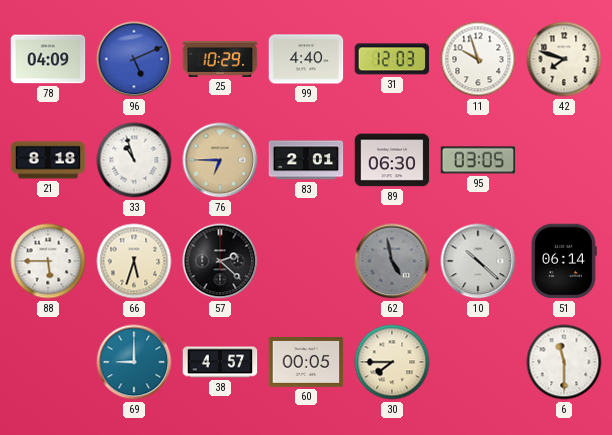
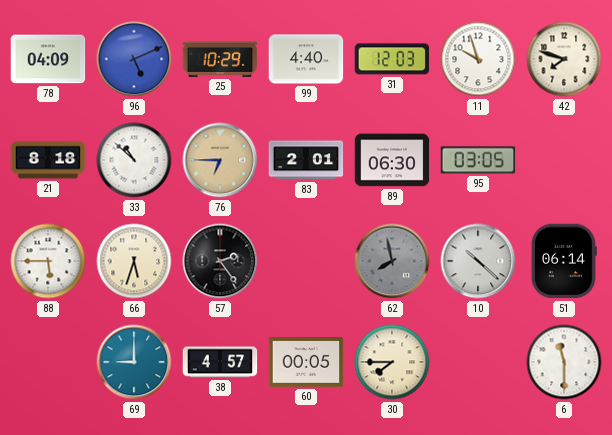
33: 10:57 -> 10:52
57: 2:22 -> 2:24
62: 4:58 -> 7:58
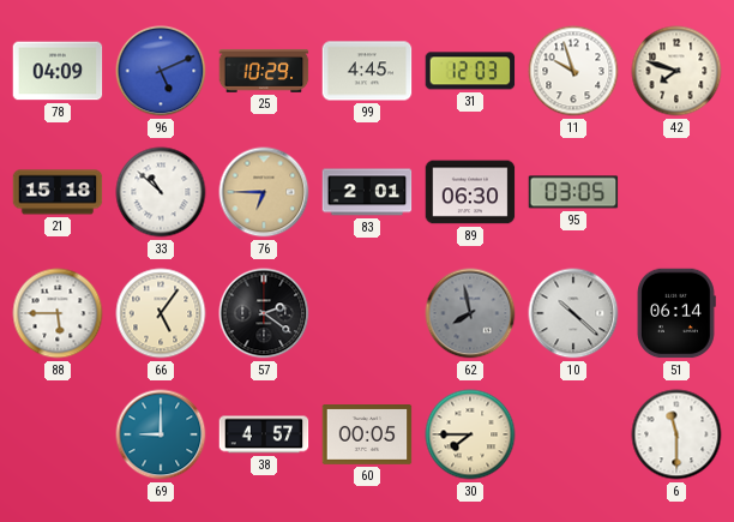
99: 4:40 -> 4:45
21: 8:18 -> 15:18
66: 5:33 -> 5:06
57: 2:24 -> 2:21
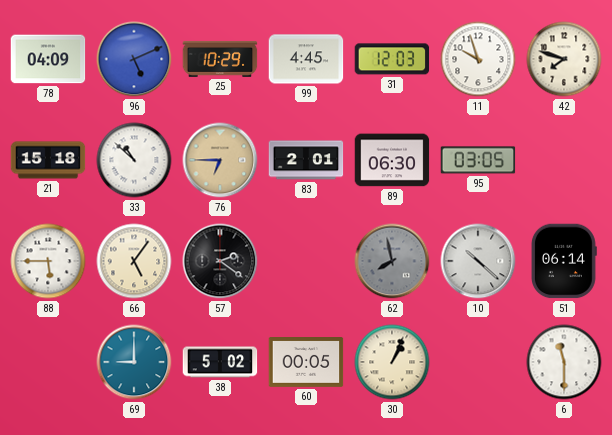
38: 4:57 -> 5:02
30: 7:45 -> 1:04
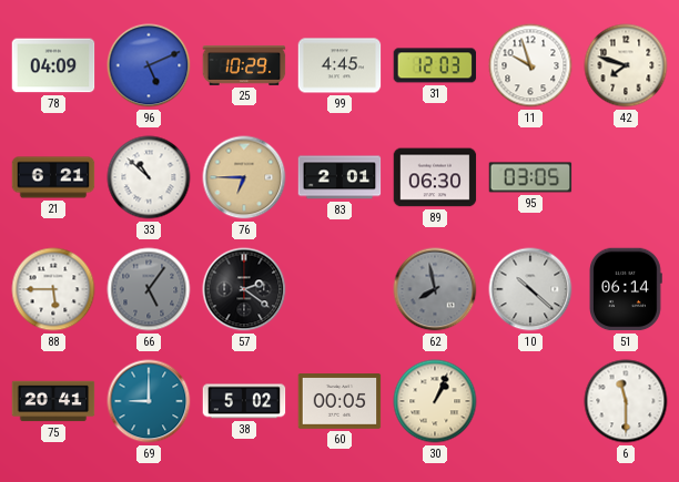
21: 15:18 -> 6:21
66 dial: cream -> grey
75: none -> 20:41
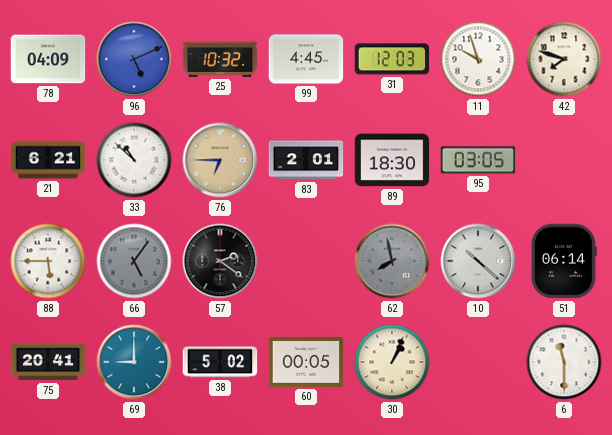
25: 10:29 -> 10:32
89: 06:30 -> 18:30
